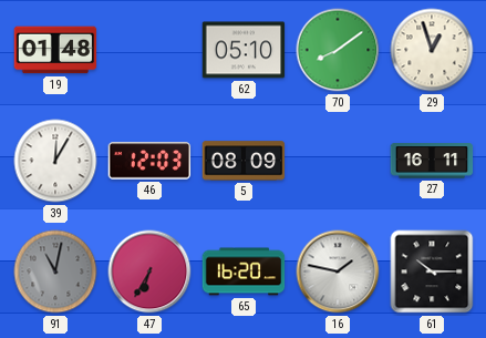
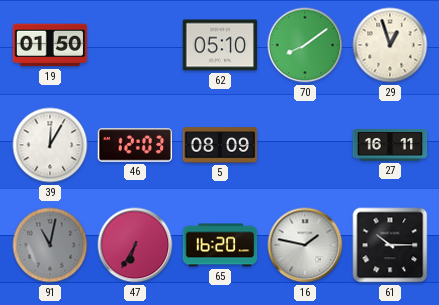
19: 01:48 -> 01:50
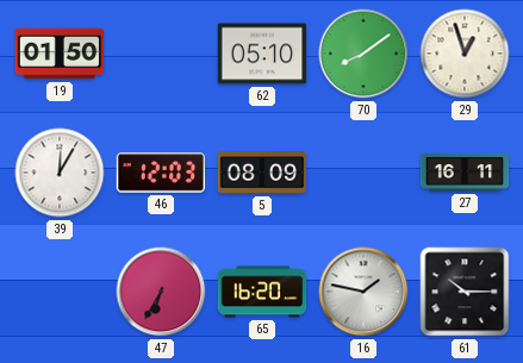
91: 11:02 -> none
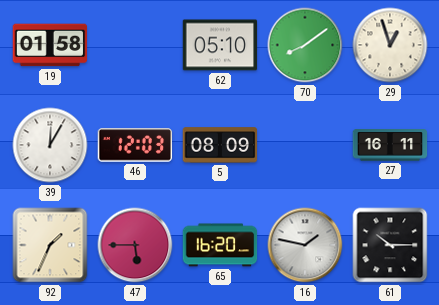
19: 01:50 -> 01:58
92: none -> 1:34
47: 6:35 -> 5:45
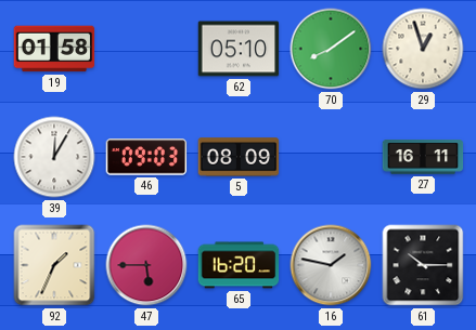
46: 12:03 -> 09:03
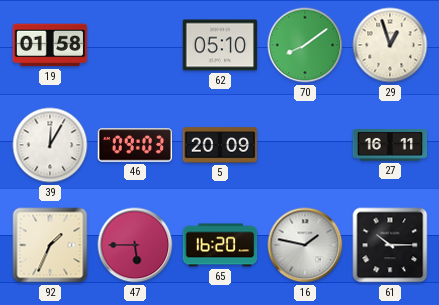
5: 08:09 -> 20:09
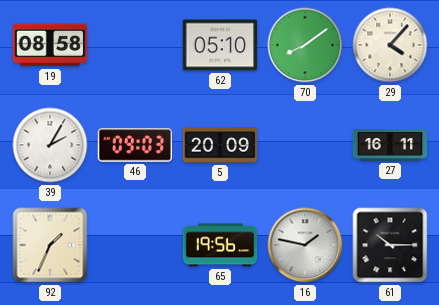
19: 01:58 -> 08:58
29: 12:57 -> 4:07
39: 12:05 -> 2:05
47: 5:45 -> none
65: 16:20 -> 19:56
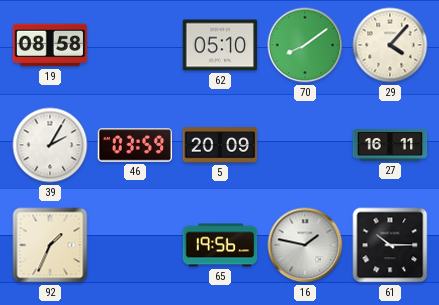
46: 09:03 -> 03:59
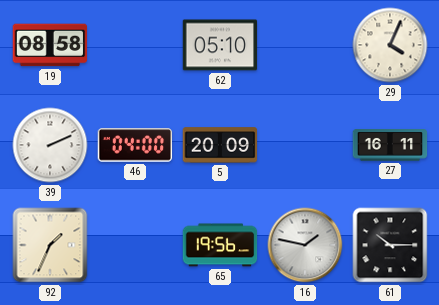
70: 8:09 -> none
29: 4:07 -> 4:04
39: 2:05 -> 2:11
46: 03:59 -> 04:00
